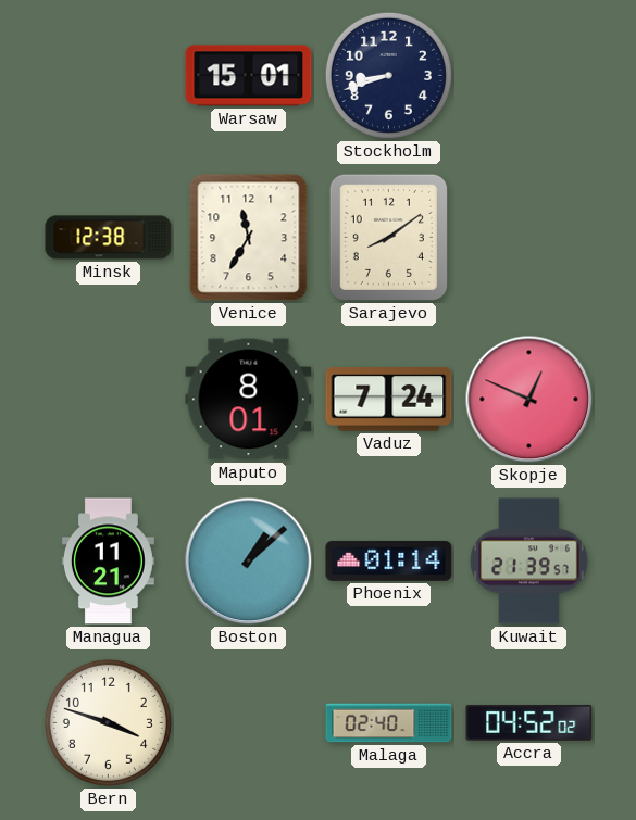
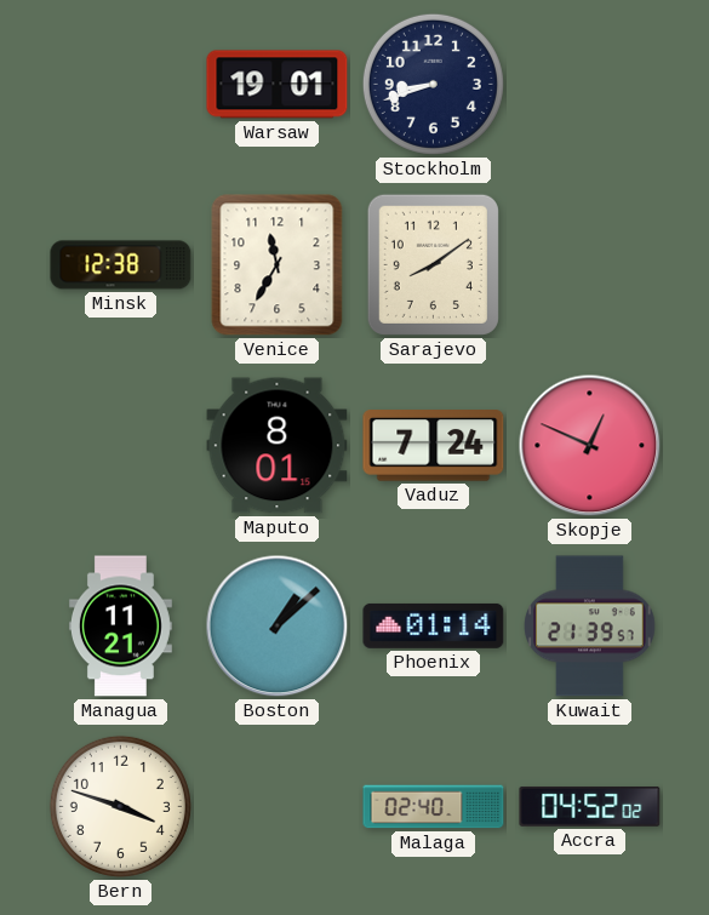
Warsaw: 15:01 -> 19:01
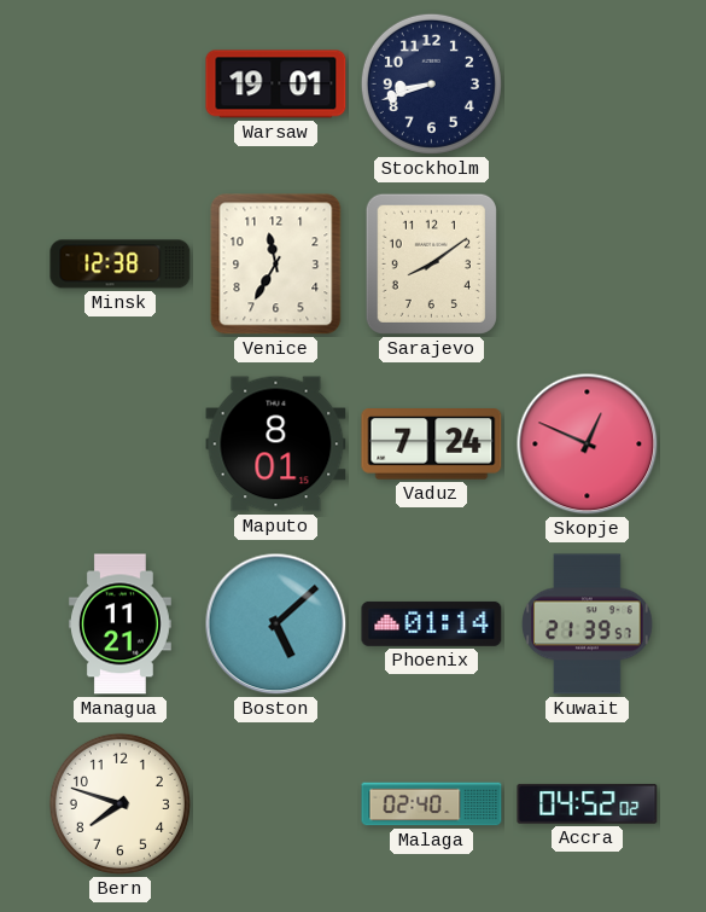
Boston: 1:08 -> 5:08
Bern: 3:48 -> 7:48
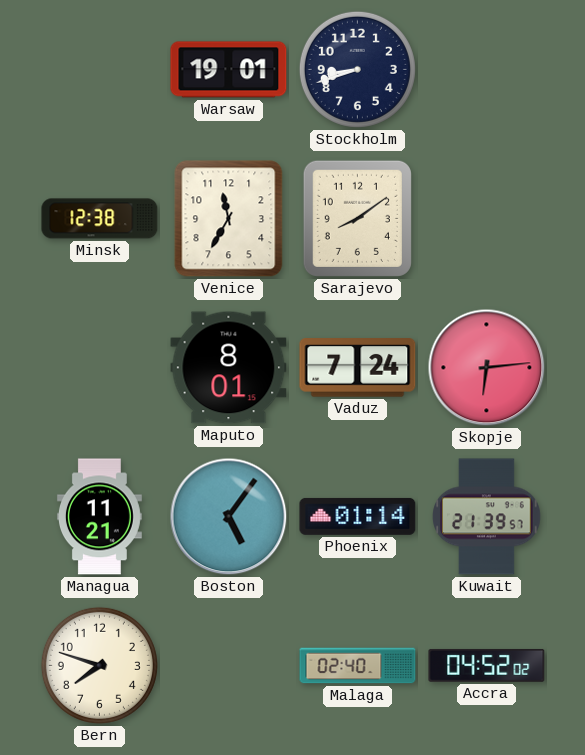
Skopje: 12:49 -> 6:14
Boston: 5:08 -> 5:06
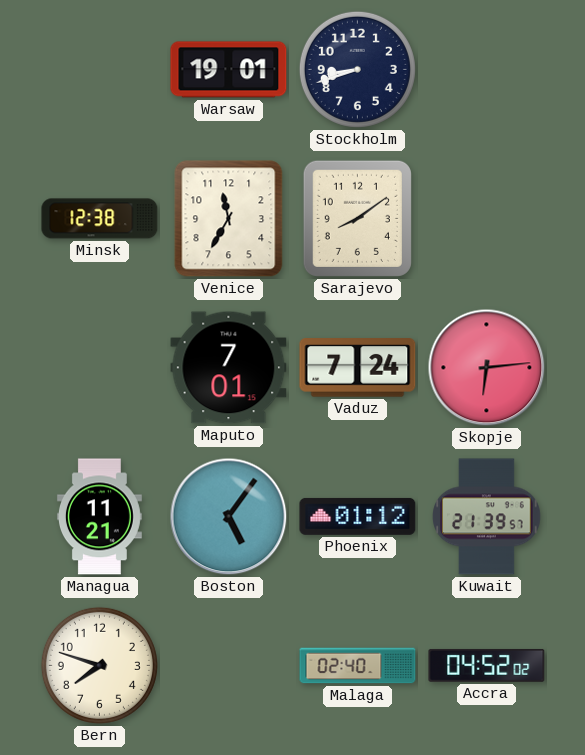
Maputo: 8:01 -> 7:01
Phoenix: 01:14 -> 01:12
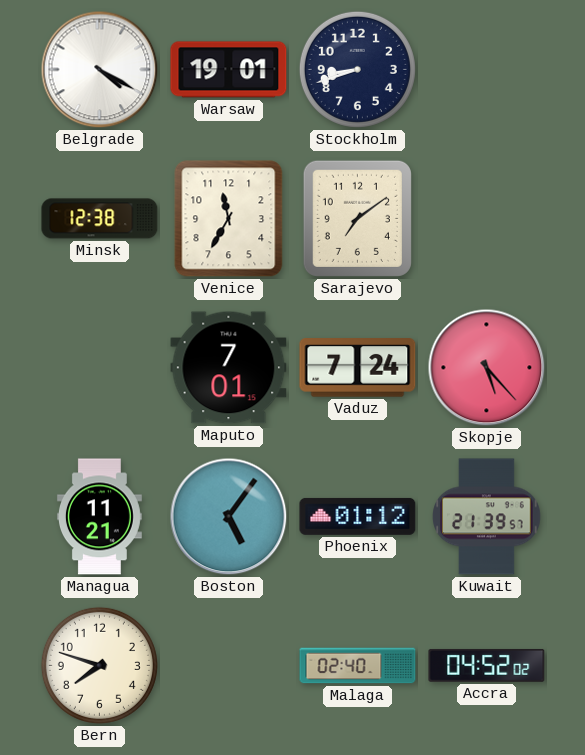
Belgrade: none -> 4:20
Sarajevo: 8:09 -> 7:09
Skopje: 6:14 -> 5:23
